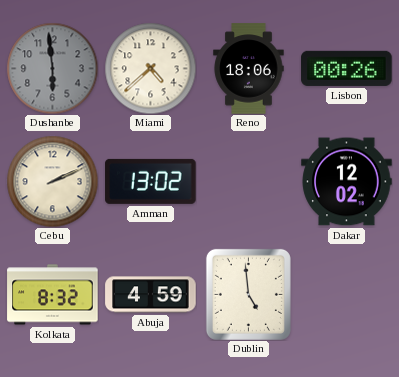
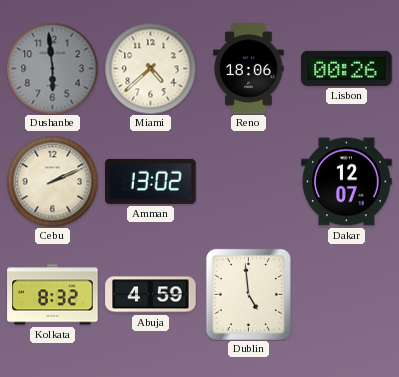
Dakar: 12:02 -> 12:07
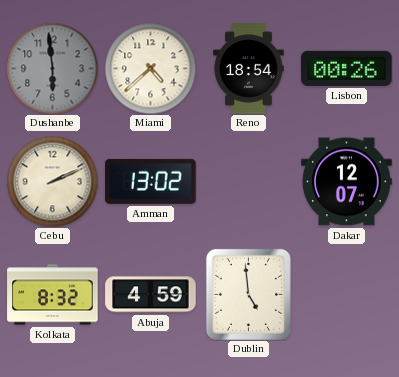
Reno: 18:06 -> 18:54
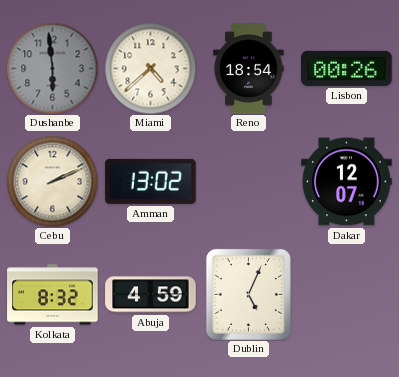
Dublin: 4:59 -> 5:04
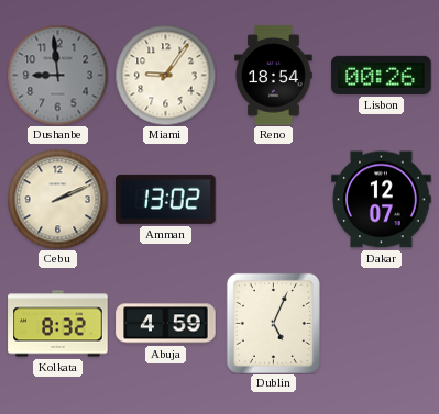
Dushanbe: 5:59 -> 8:59
Miami: 4:38 -> 9:06
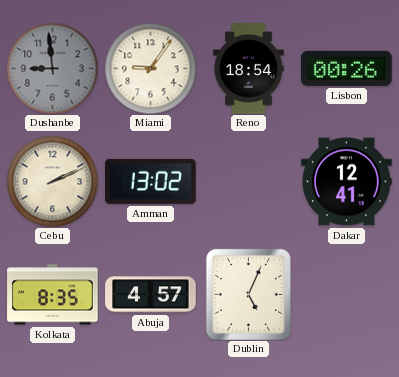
Dakar: 12:07 -> 12:41
Kolkata: 8:32 -> 8:35
Abuja: 4:59 -> 4:57
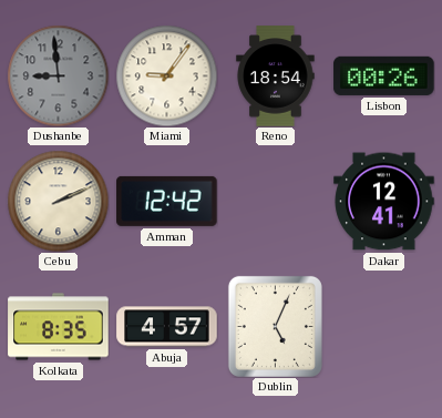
Amman: 13:02 -> 12:42
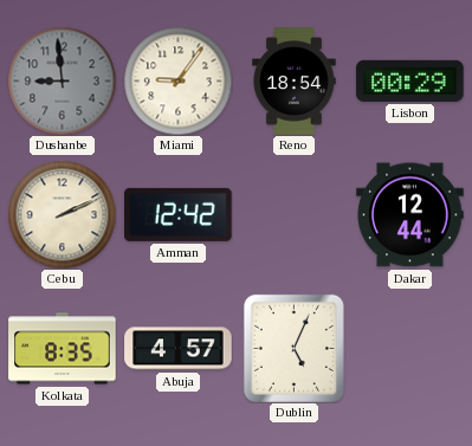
Lisbon: 00:26 -> 00:29
Dakar: 12:41 -> 12:44
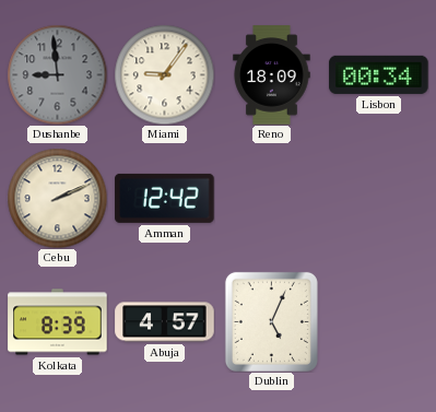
Reno: 18:54 -> 18:09
Lisbon: 00:29 -> 00:34
Dakar: 12:44 -> none
Kolkata: 8:35 -> 8:39
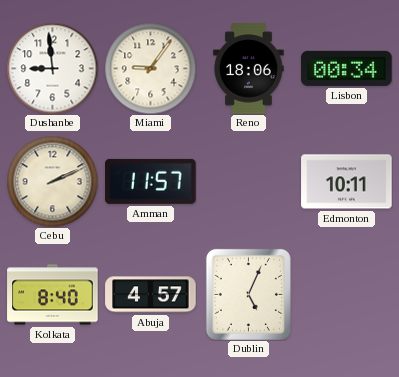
Dushanbe dial: grey -> white
Reno: 18:09 -> 18:06
Amman: 12:42 -> 11:57
Edmonton: none -> 10:11
Kolkata: 8:39 -> 8:40
